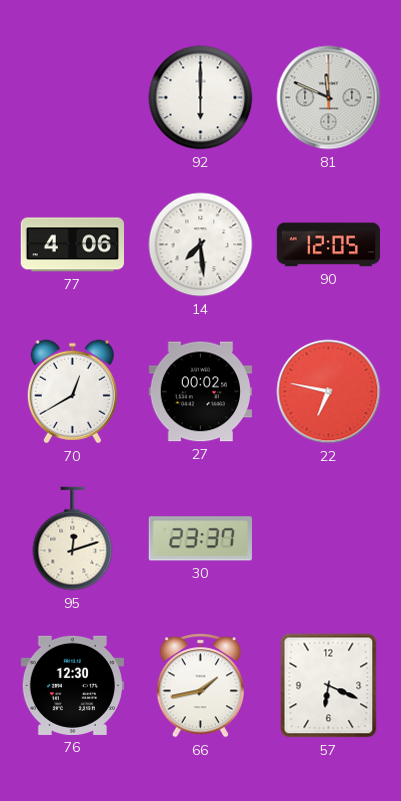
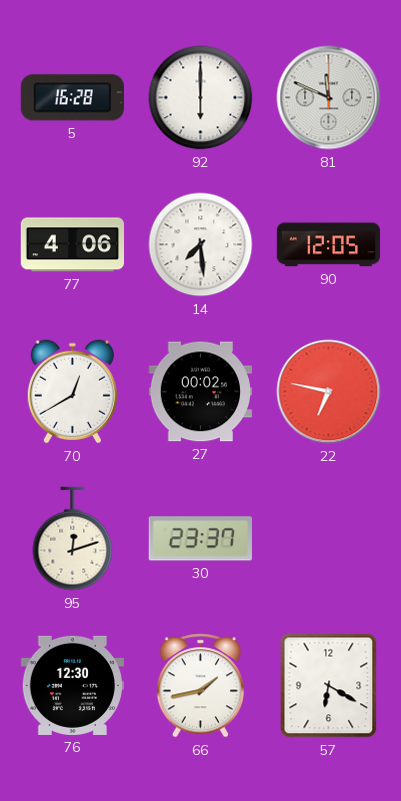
5: none -> 16:28
57: 6:19 -> 6:20
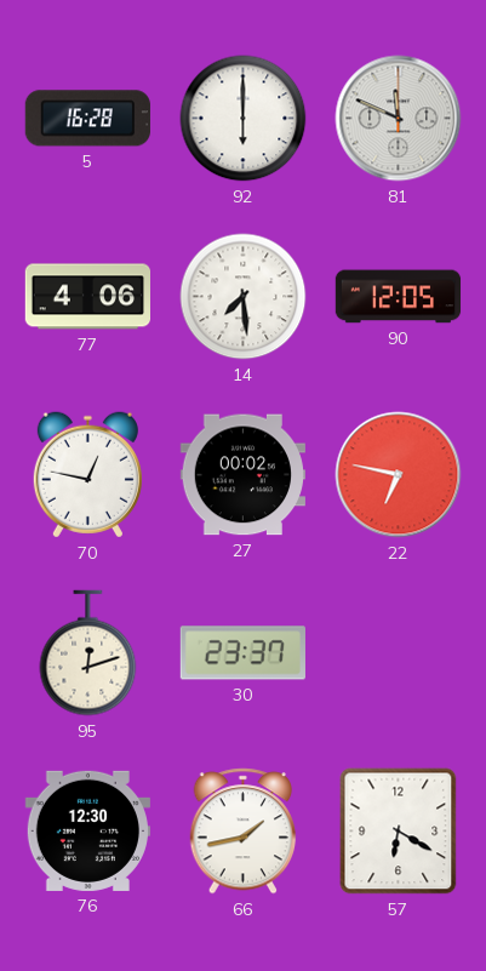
70: 12:40 -> 12:47
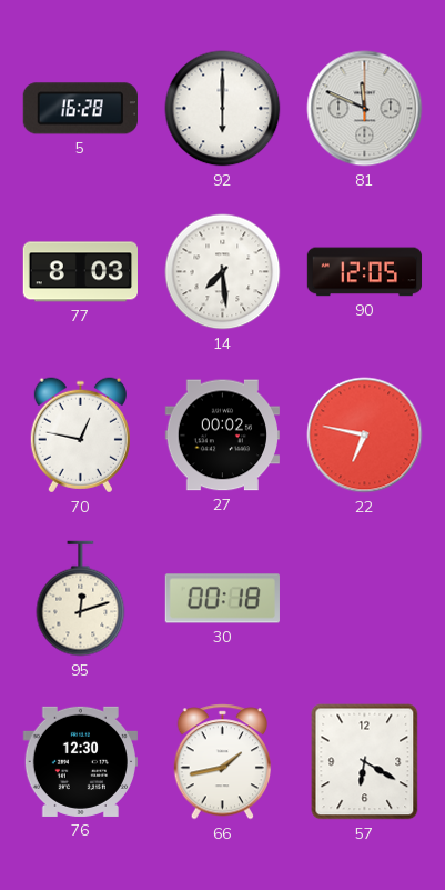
77: 4:06 -> 8:03
30: 23:37 -> 00:18
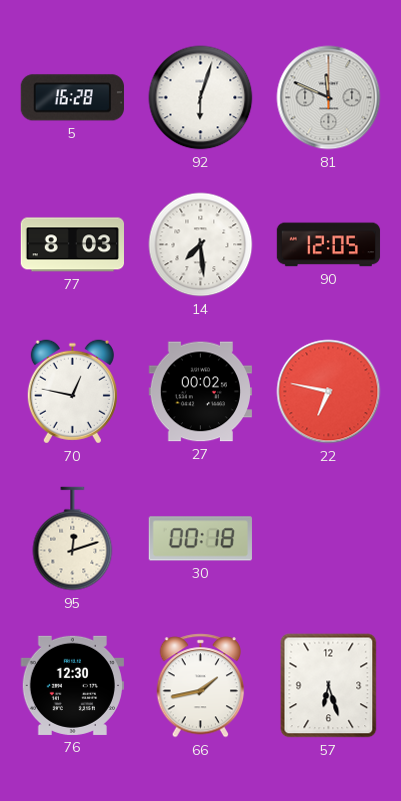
92: 6:00 -> 6:03
57: 6:20 -> 6:27
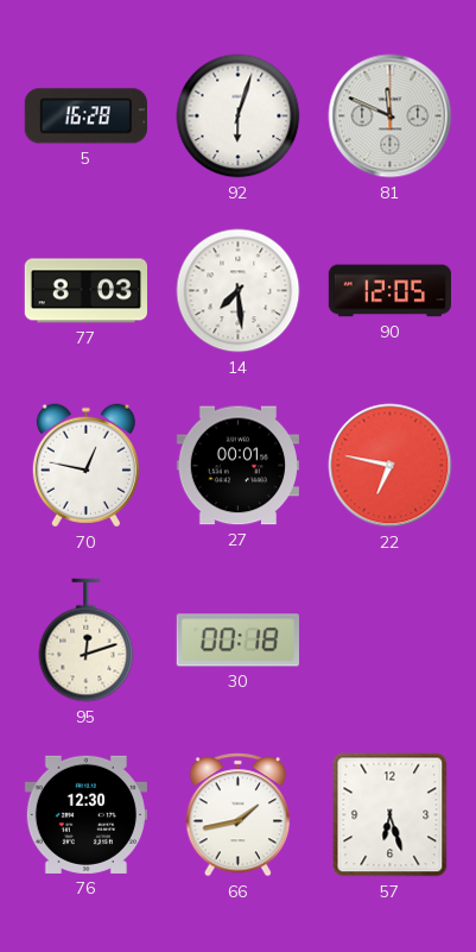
27: 00:02 -> 00:01
